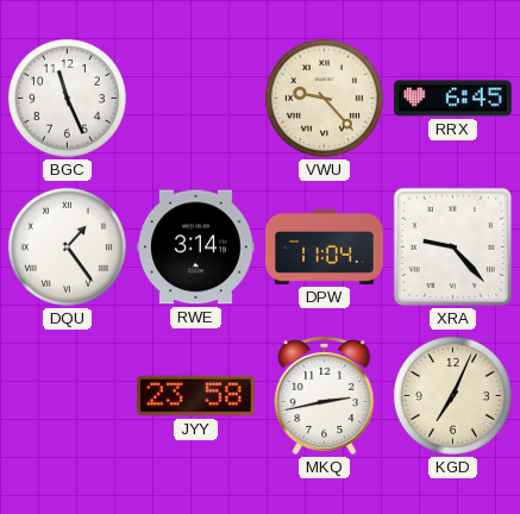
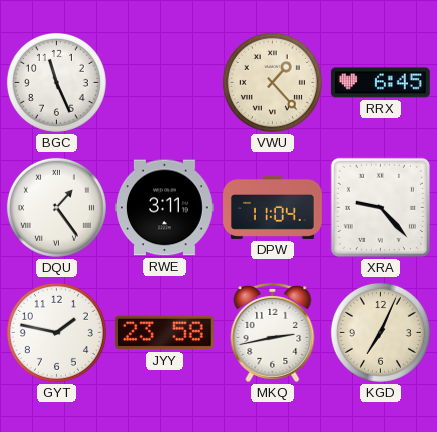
VWU: 9:23 -> 1:23
RWE: 3:14 -> 3:11
GYT: none -> 1:47
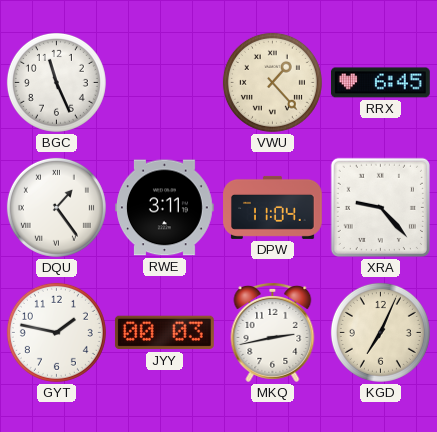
JYY: 23:58 -> 00:03
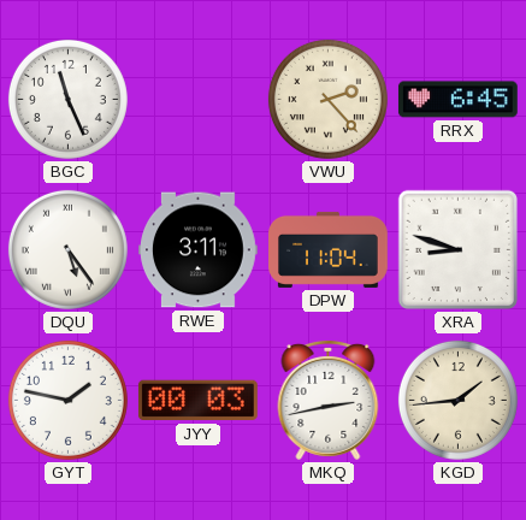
VWU: 1:23 -> 2:23
DQU: 1:24 -> 5:24
XRA: 9:23 -> 8:48
KGD: 7:04 -> 1:44
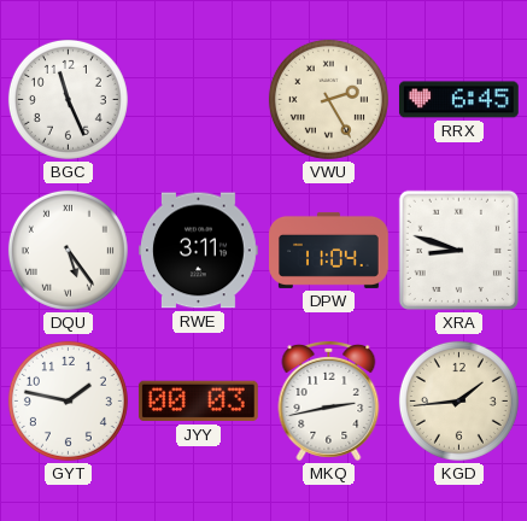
VWU: 2:23 -> 2:25
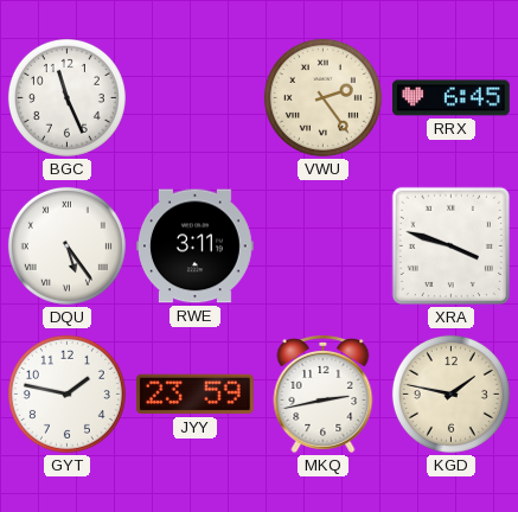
VWU: 2:25 -> 2:24
DPW: 11:04 -> none
XRA: 8:48 -> 3:48
JYY: 00:03 -> 23:59
KGD: 1:44 -> 1:47
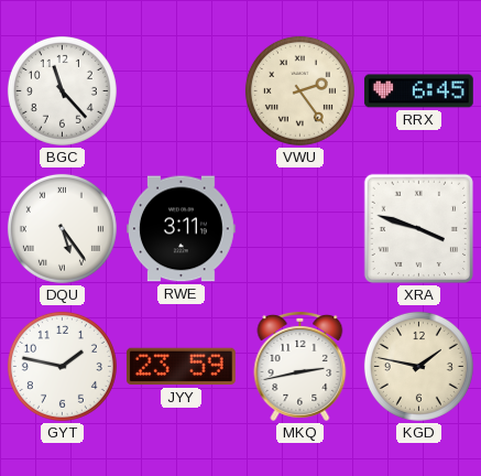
BGC: 11:26 -> 11:23
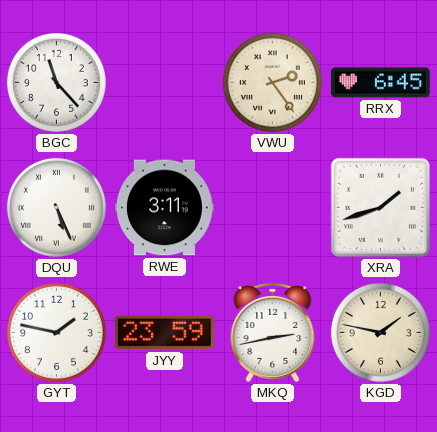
DQU: 5:24 -> 5:26
XRA: 3:48 -> 1:42
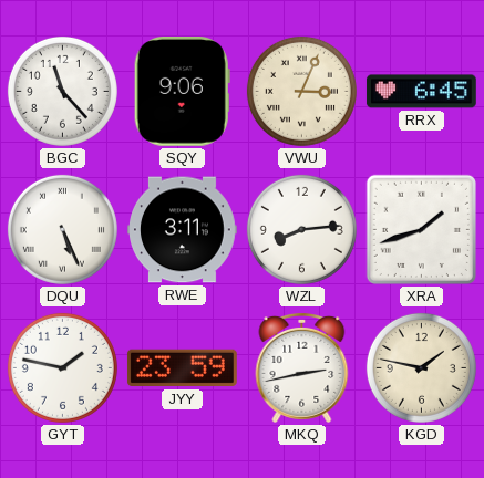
SQY: none -> 9:06
VWU: 2:24 -> 3:04
WZL: none -> 8:14
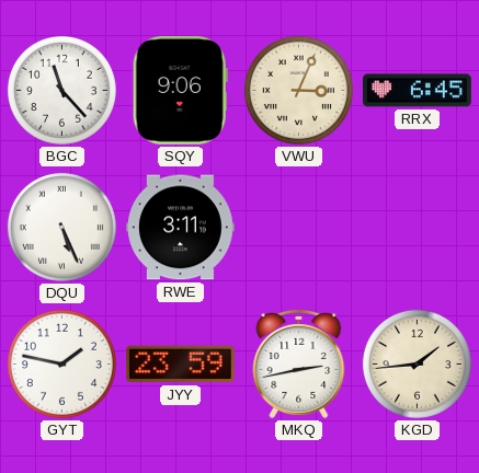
WZL: 8:14 -> none
XRA: 1:42 -> none
KGD: 1:47 -> 1:44
